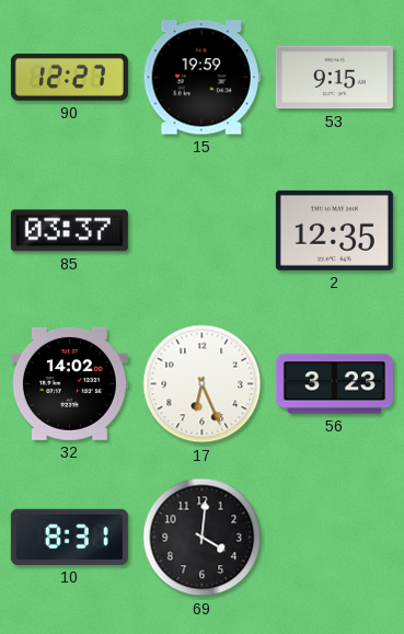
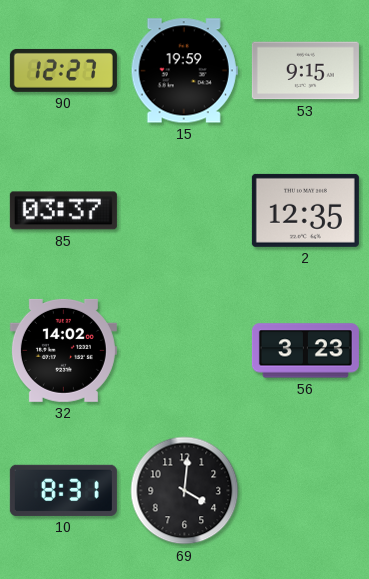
17: 6:26 -> none
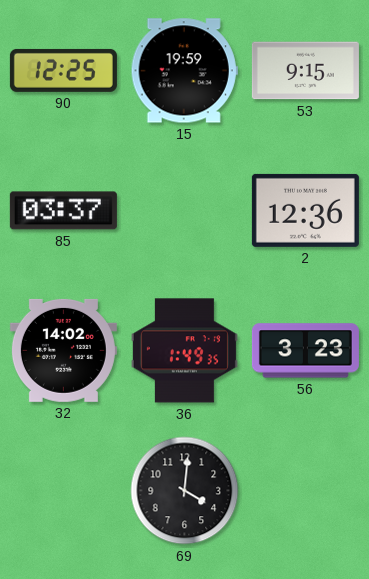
90: 12:27 -> 12:25
2: 12:35 -> 12:36
36: none -> 1:49
10: 8:31 -> none
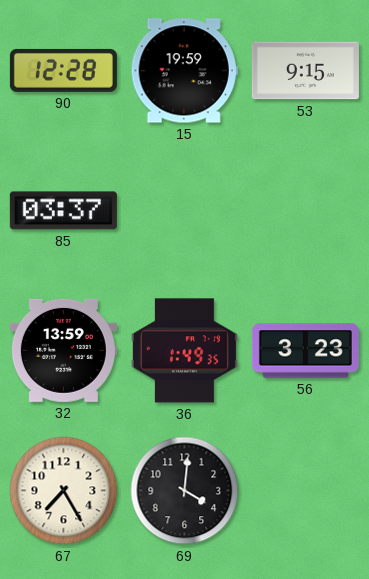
90: 12:25 -> 12:28
2: 12:36 -> none
32: 14:02 -> 13:59
67: none -> 7:25
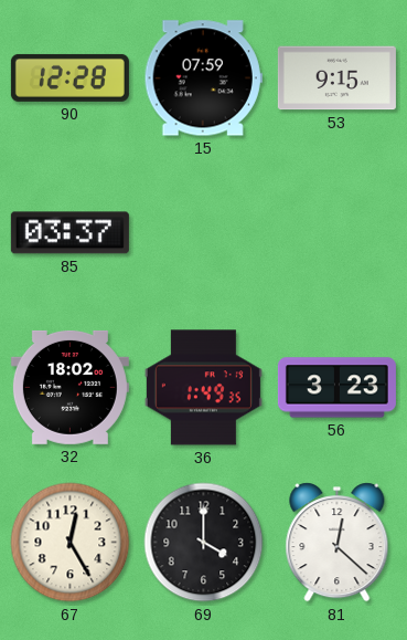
15: 19:59 -> 07:59
32: 13:59 -> 18:02
67: 7:25 -> 12:25
69: 4:01 -> 4:00
81: none -> 12:22
